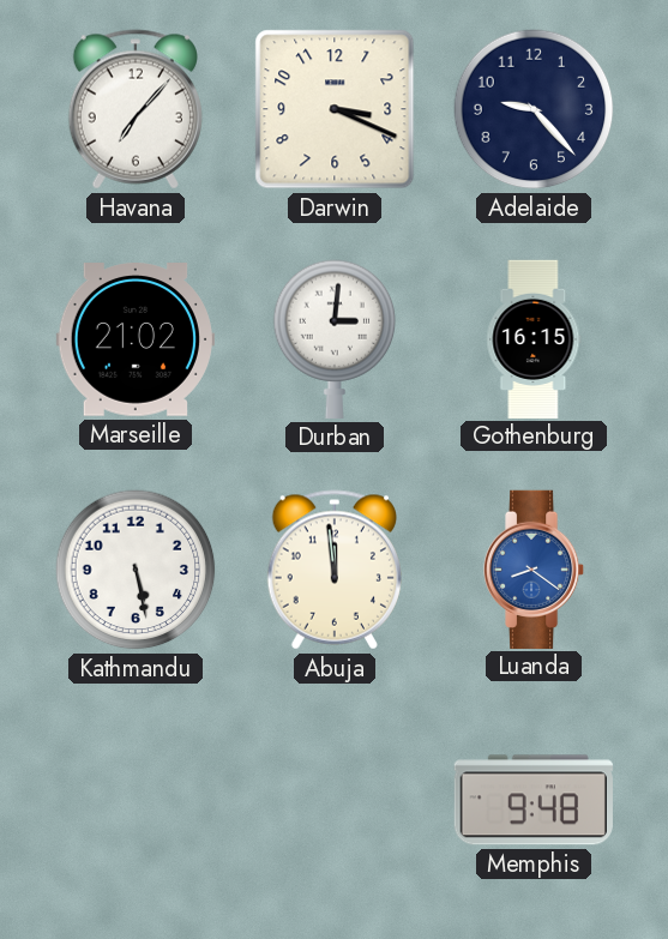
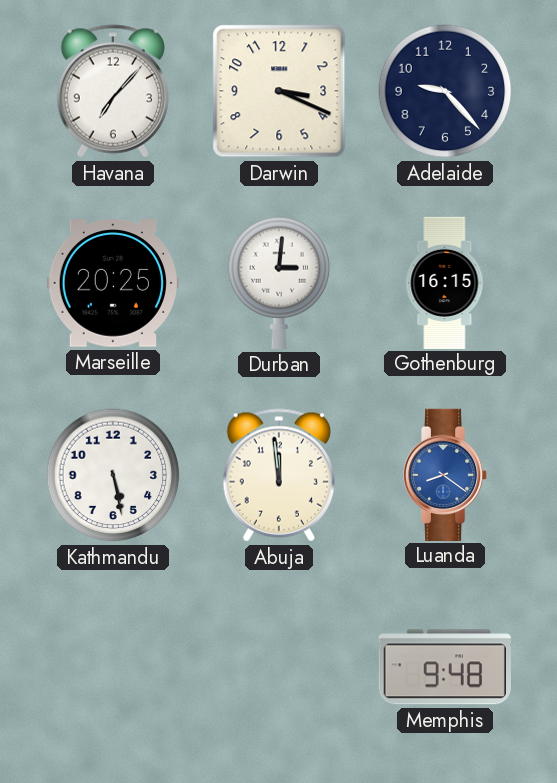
Marseille: 21:02 -> 20:25
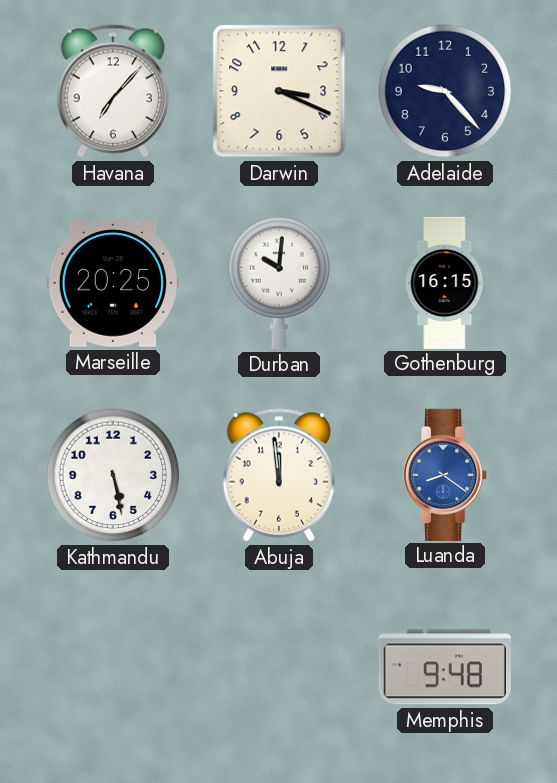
Durban: 3:01 -> 10:01
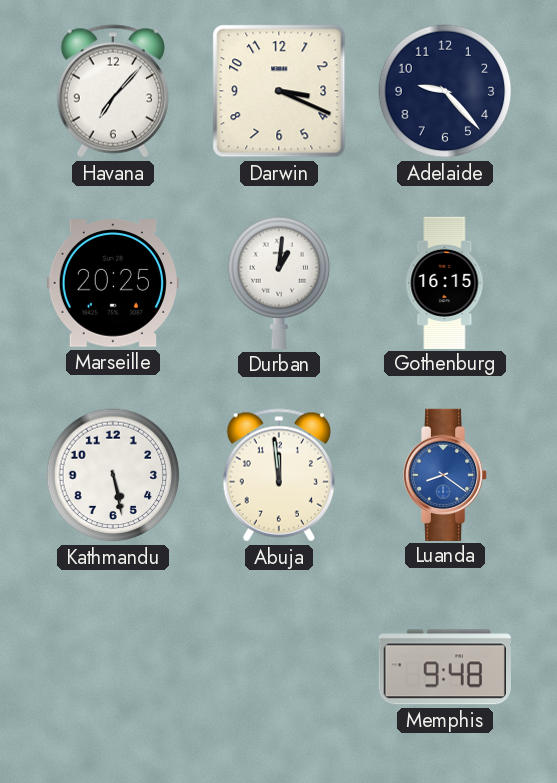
Durban: 10:01 -> 1:01
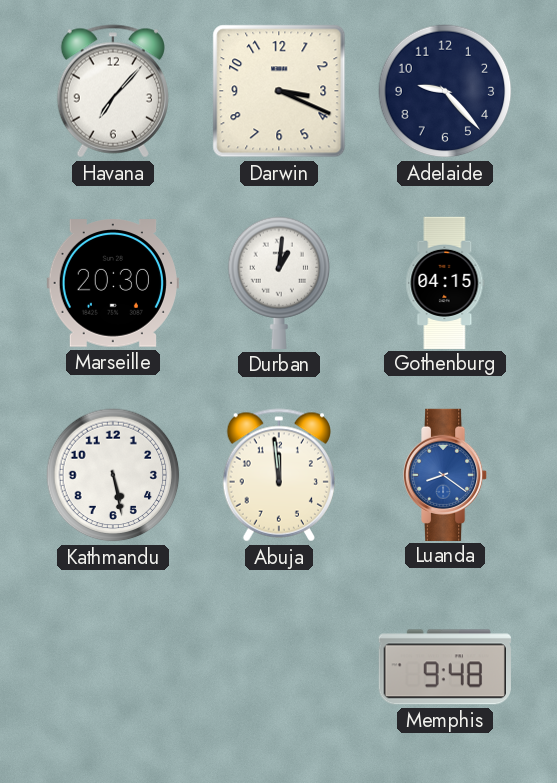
Marseille: 20:25 -> 20:30
Gothenburg: 16:15 -> 04:15
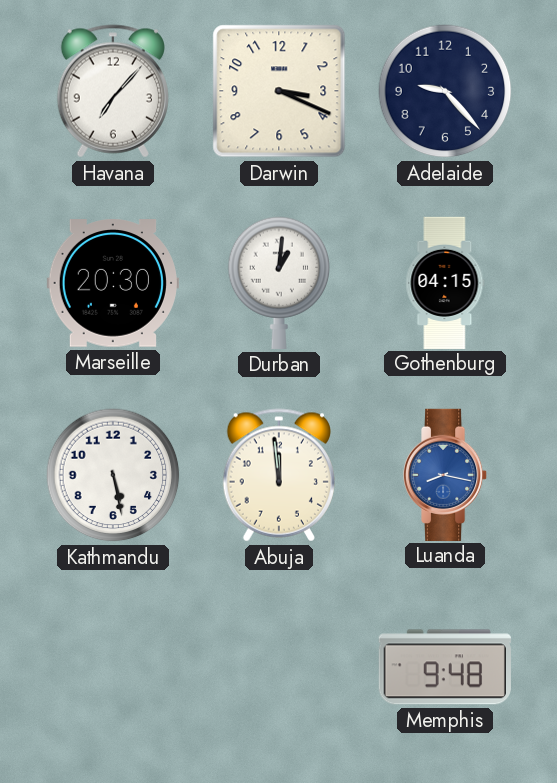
Luanda: 8:21 -> 8:17
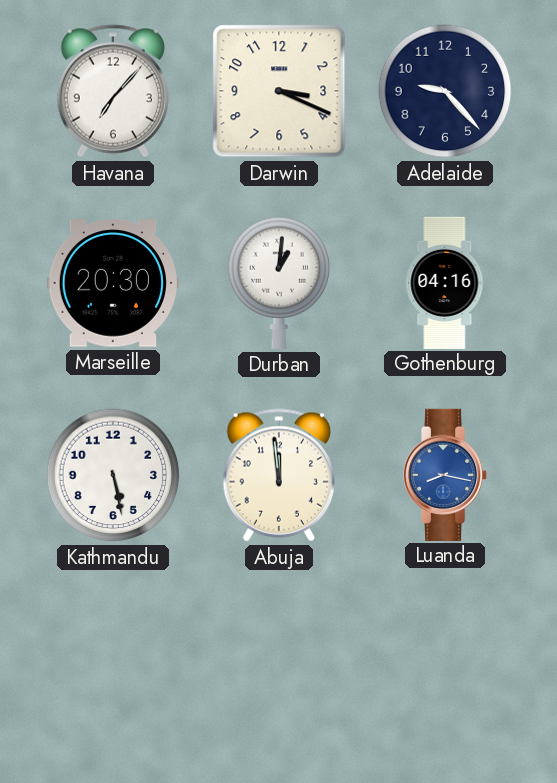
Gothenburg: 04:15 -> 04:16
Memphis: 9:48 -> none
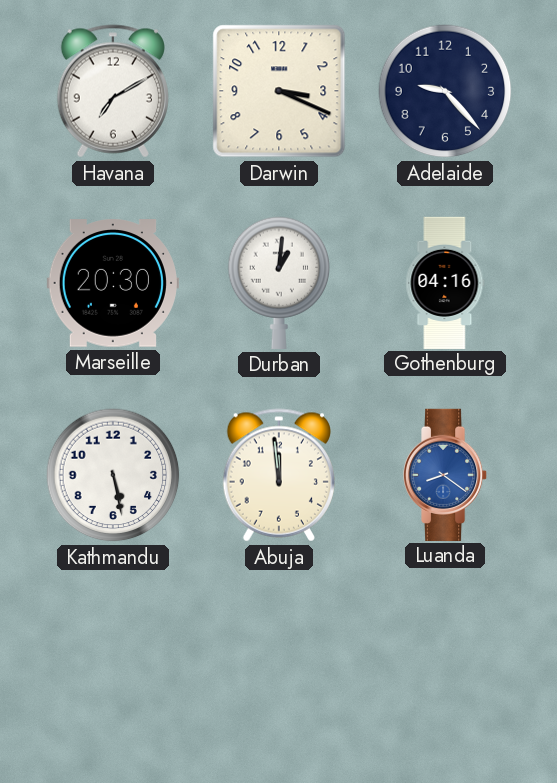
Havana: 7:07 -> 7:10
Luanda: 8:17 -> 8:21
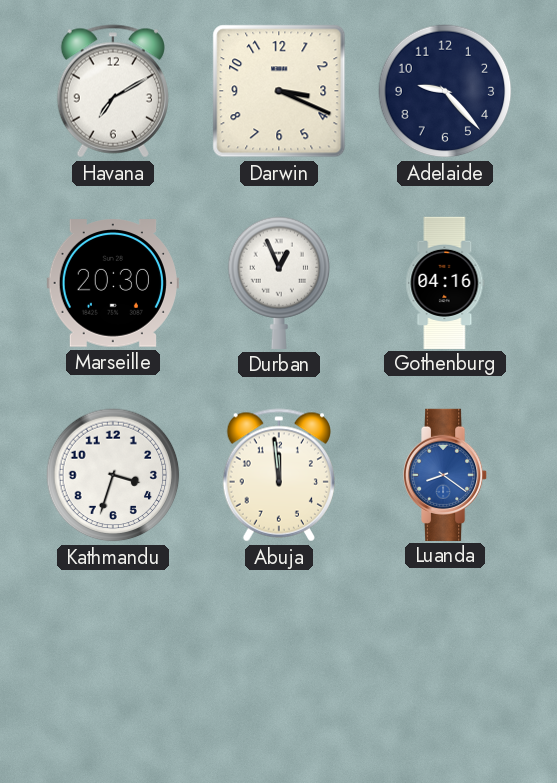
Durban: 1:01 -> 12:56
Kathmandu: 5:28 -> 3:33
